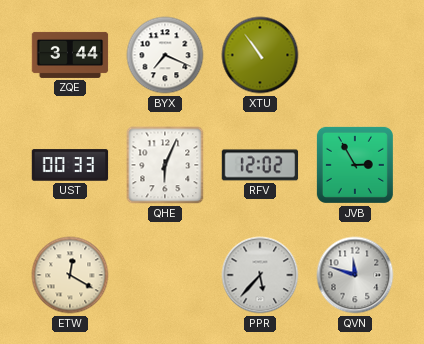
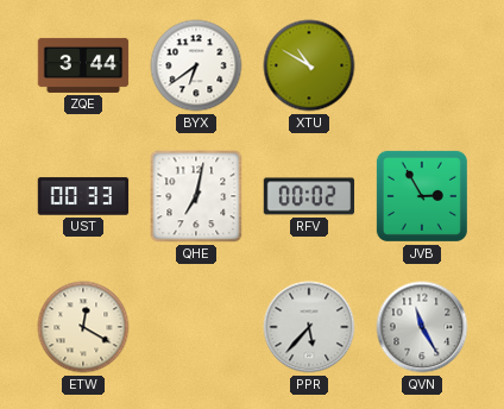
BYX: 7:19 -> 6:39
XTU: 10:54 -> 10:50
QHE: 6:04 -> 7:02
RFV: 12:02 -> 00:02
QVN: 11:48 -> 11:25
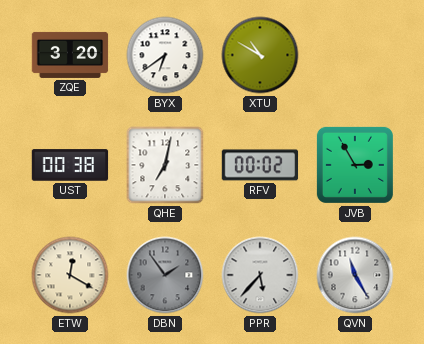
ZQE: 3:44 -> 3:20
UST: 00:33 -> 00:38
DBN: none -> 1:54
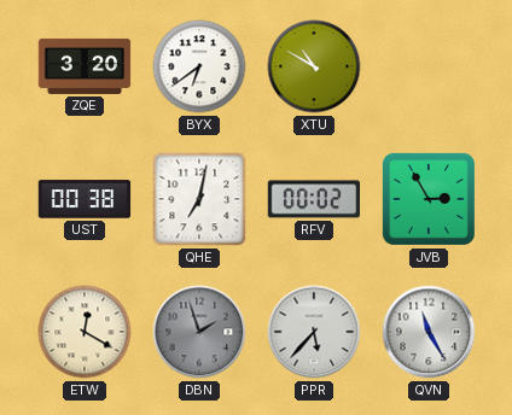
DBN: 1:54 -> 1:57
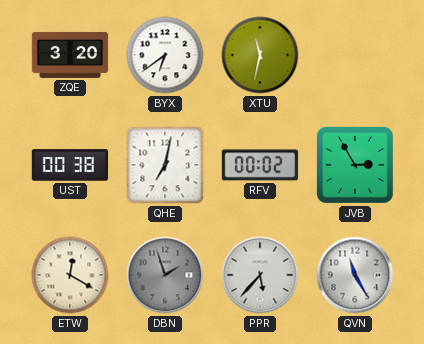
XTU: 10:50 -> 11:32
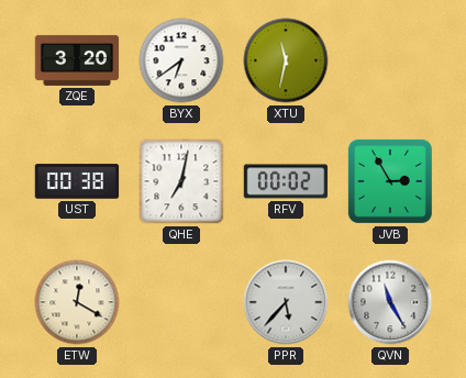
DBN: 1:57 -> none
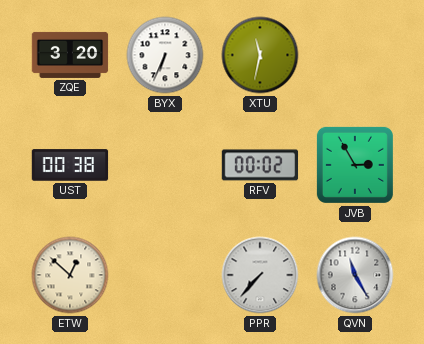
BYX: 6:39 -> 6:34
QHE: 7:02 -> none
ETW: 12:20 -> 12:52
PPR: 5:37 -> 7:37
